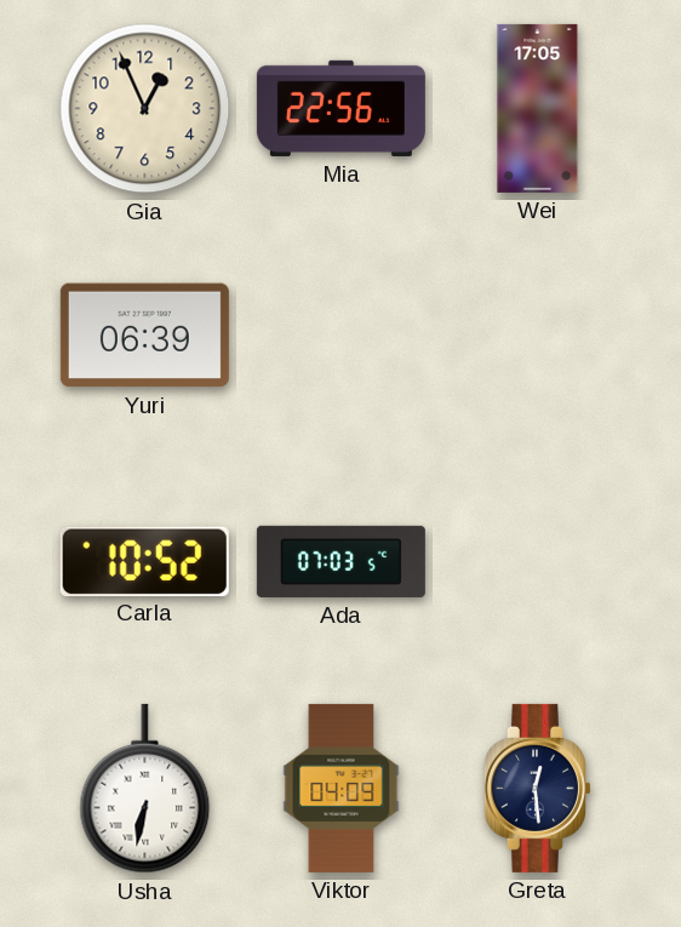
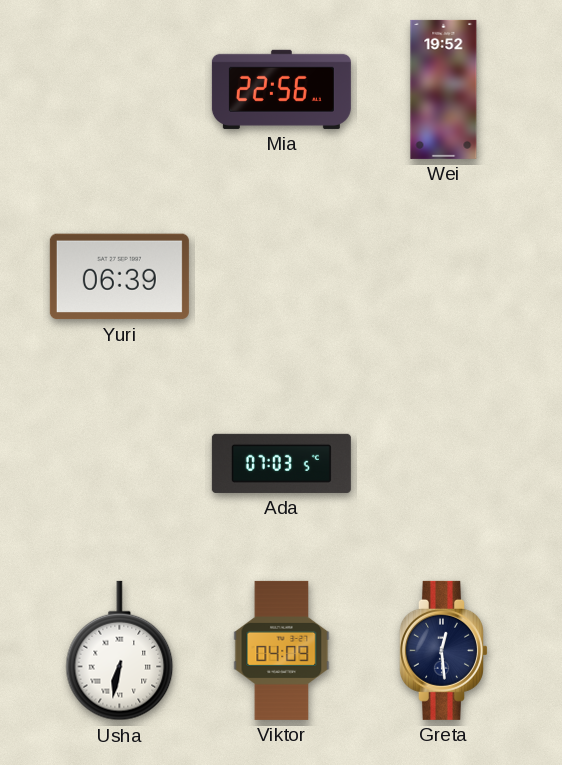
Gia: 12:56 -> none
Wei: 17:05 -> 19:52
Carla: 10:52 -> none
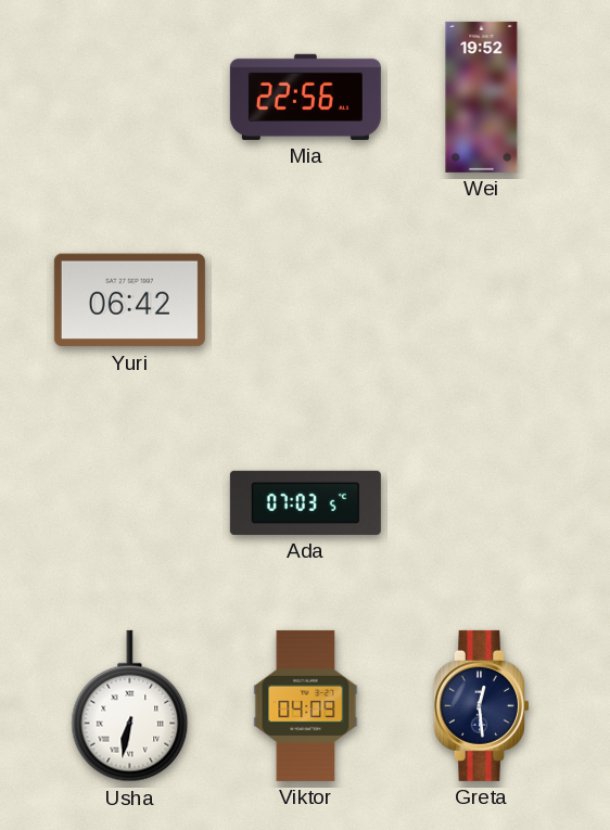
Yuri: 06:39 -> 06:42
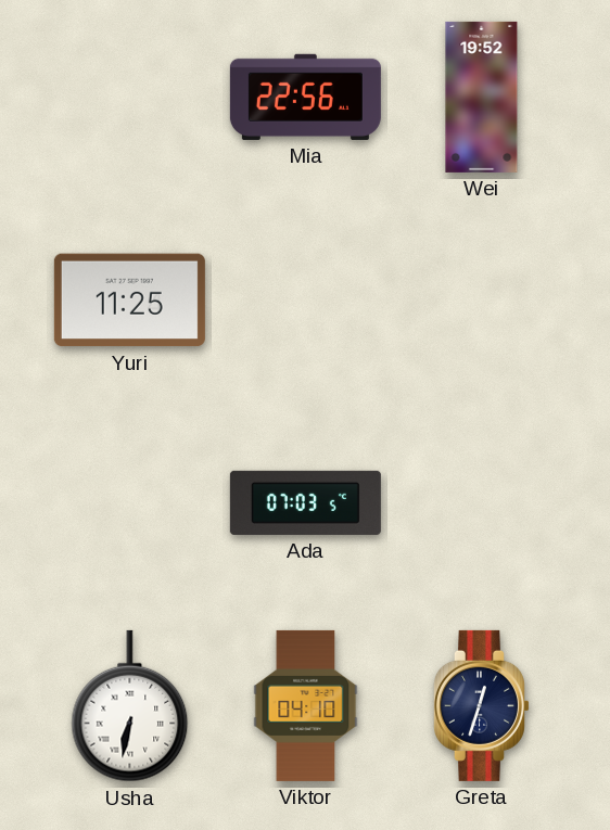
Yuri: 06:42 -> 11:25
Viktor: 04:09 -> 04:10
Greta: 12:29 -> 12:33
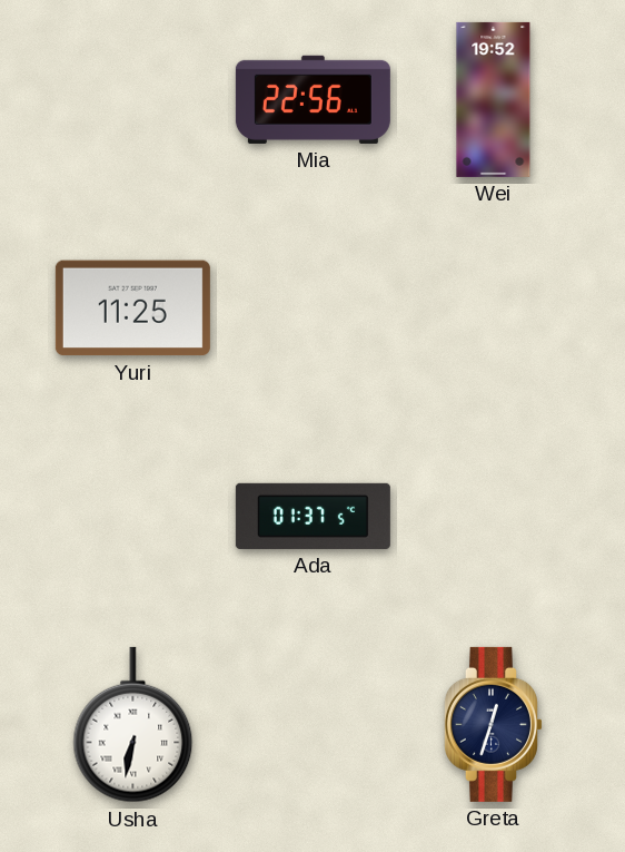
Ada: 07:03 -> 01:37
Viktor: 04:10 -> none
